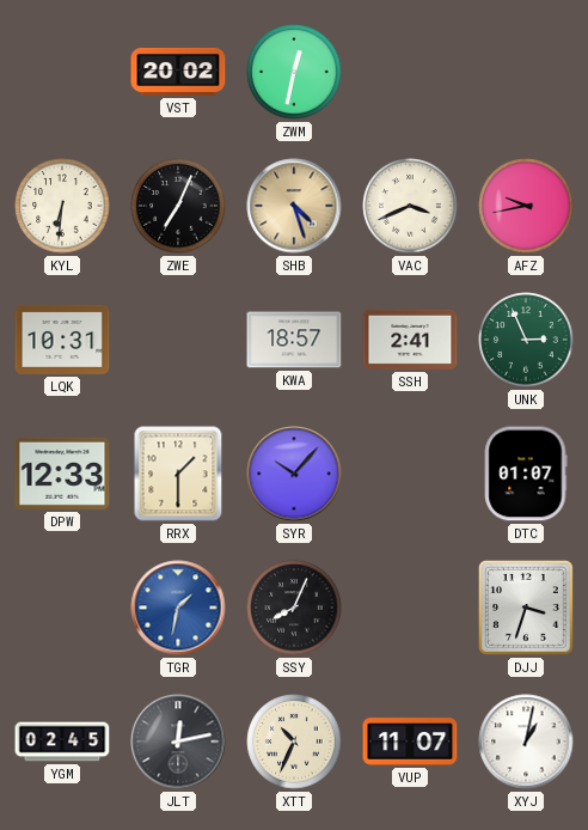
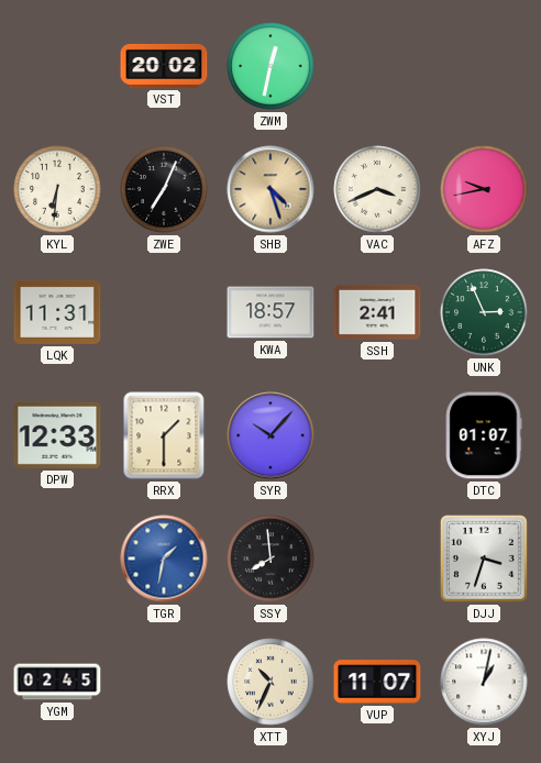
LQK: 10:31 -> 11:31
SSY: 8:04 -> 7:59
JLT: 12:13 -> none
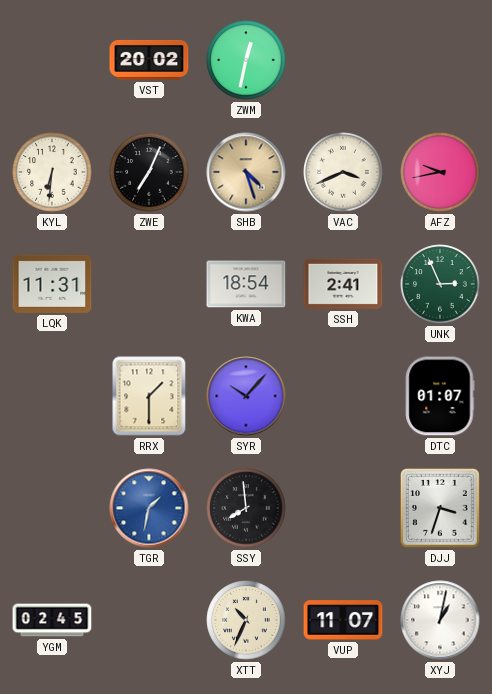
KWA: 18:57 -> 18:54
DPW: 12:33 -> none
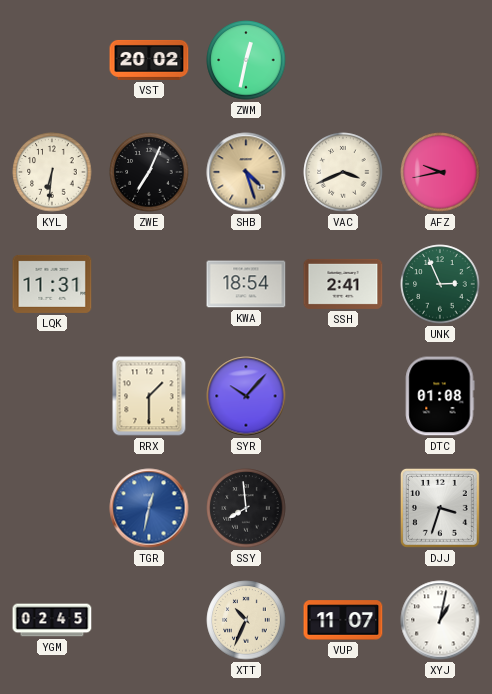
DTC: 01:07 -> 01:08
TGR: 1:32 -> 12:32
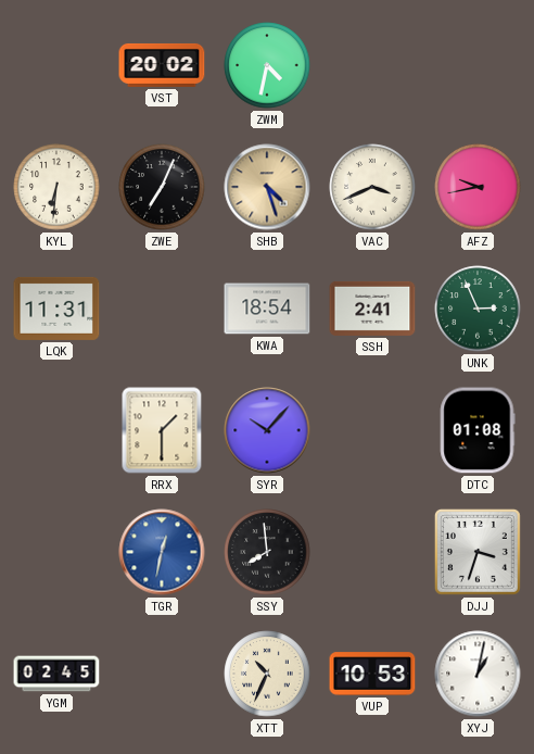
ZWM: 12:32 -> 4:32
VUP: 11:07 -> 10:53
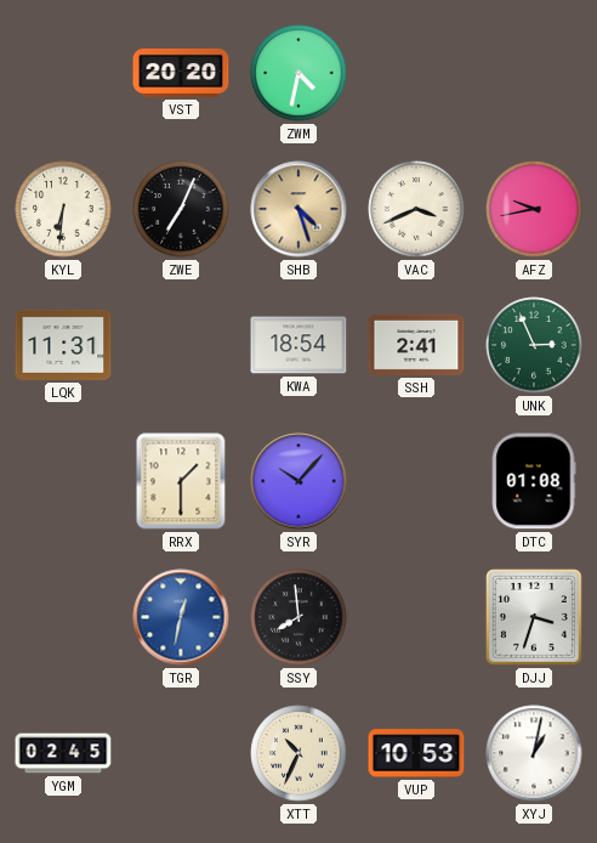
VST: 20:02 -> 20:20
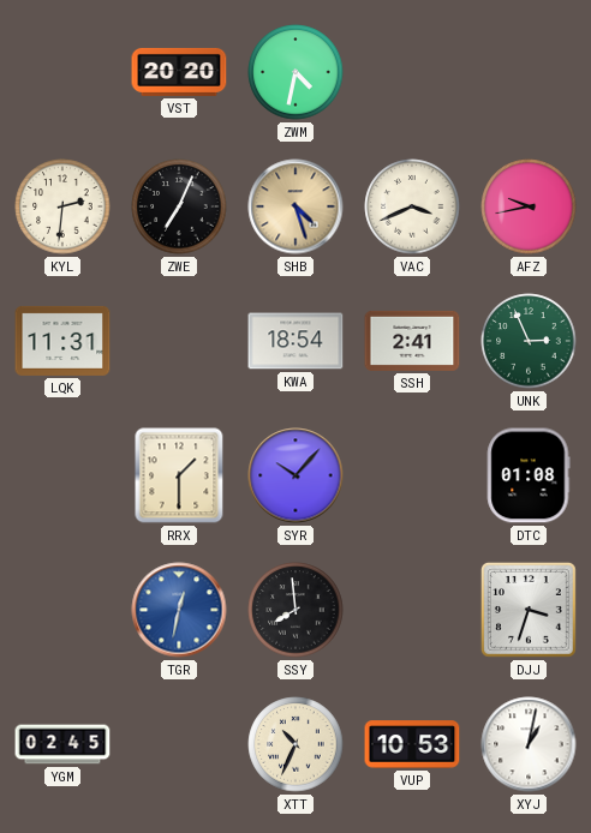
KYL: 6:31 -> 2:31
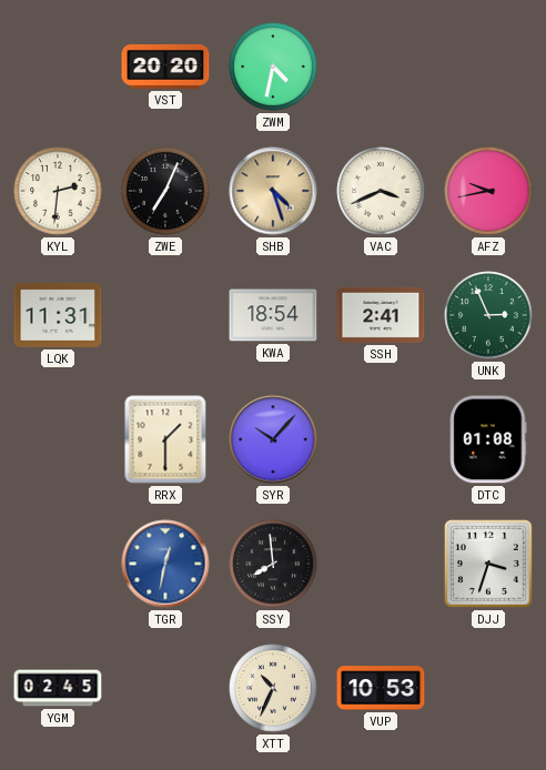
XYJ: 1:02 -> none
